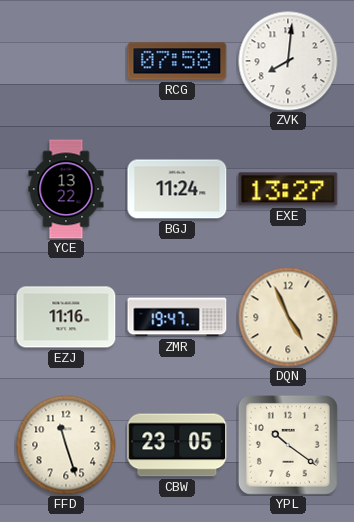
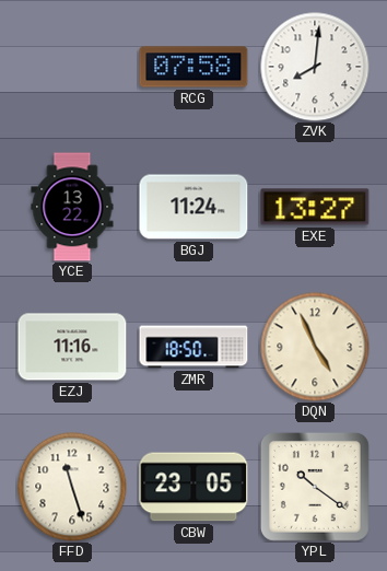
ZMR: 19:47 -> 18:50
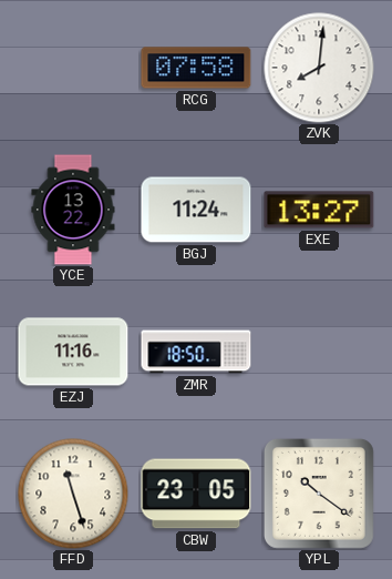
DQN: 4:56 -> none
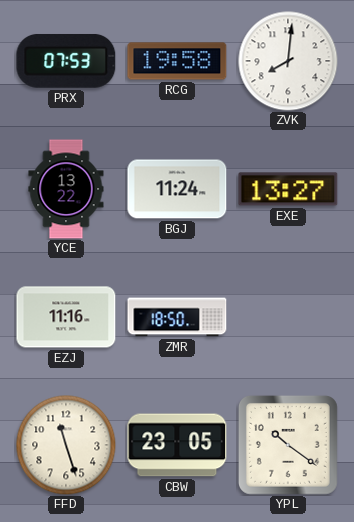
PRX: none -> 07:53
RCG: 07:58 -> 19:58
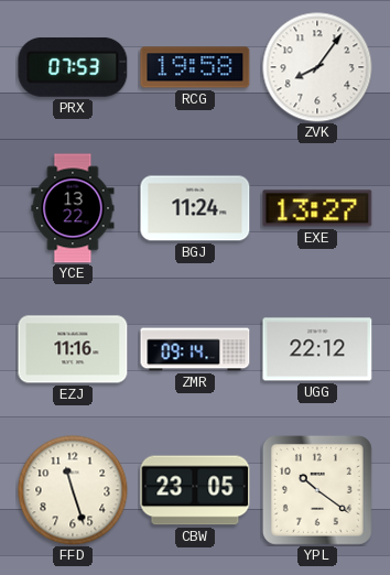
ZVK: 8:01 -> 8:06
ZMR: 18:50 -> 09:14
UGG: none -> 22:12
